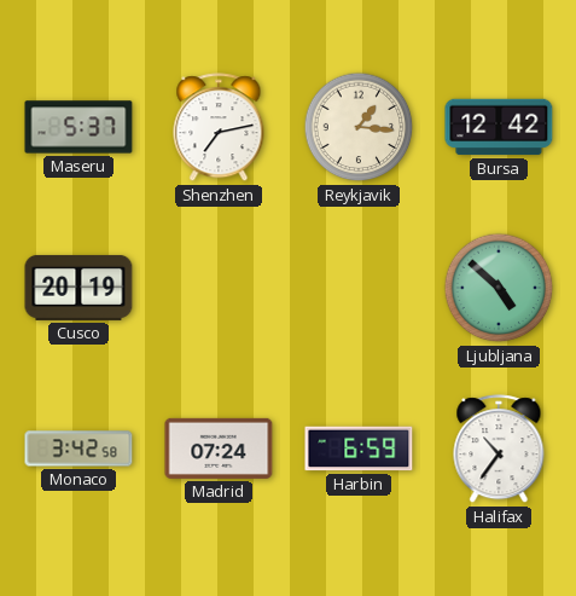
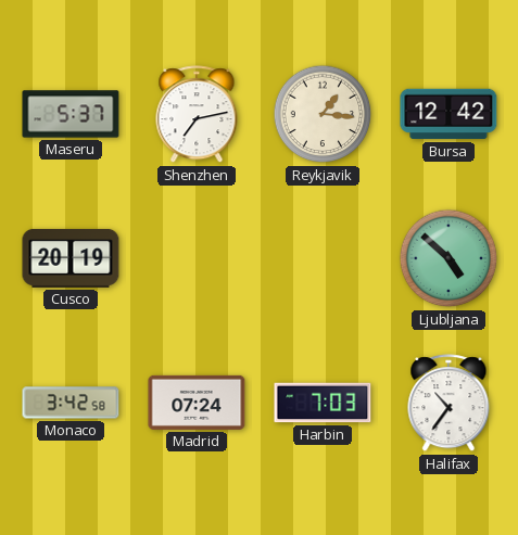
Harbin: 6:59 -> 7:03
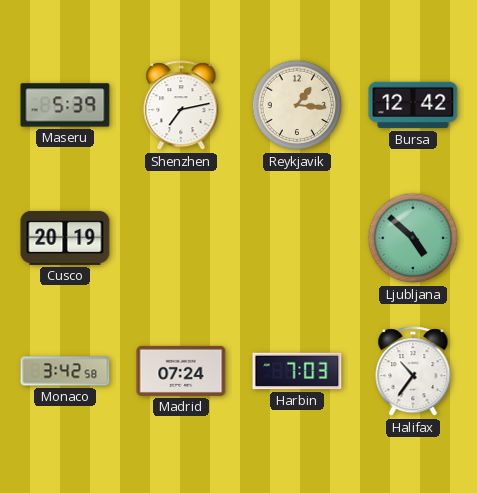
Maseru: 5:37 -> 5:39
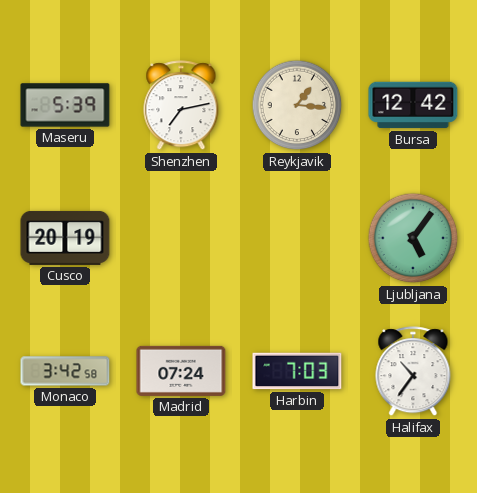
Ljubljana: 4:52 -> 5:06
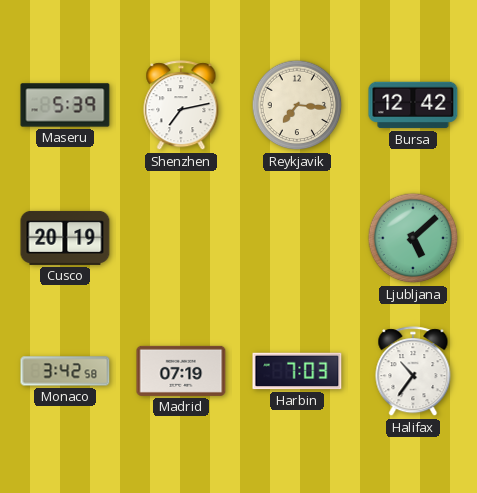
Reykjavik: 1:16 -> 7:16
Ljubljana: 5:06 -> 5:08
Madrid: 07:24 -> 07:19
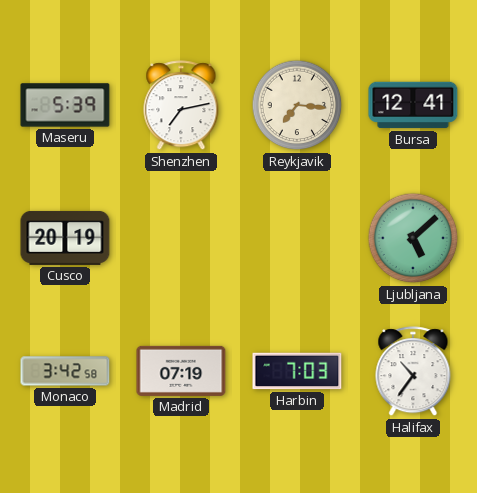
Bursa: 12:42 -> 12:41
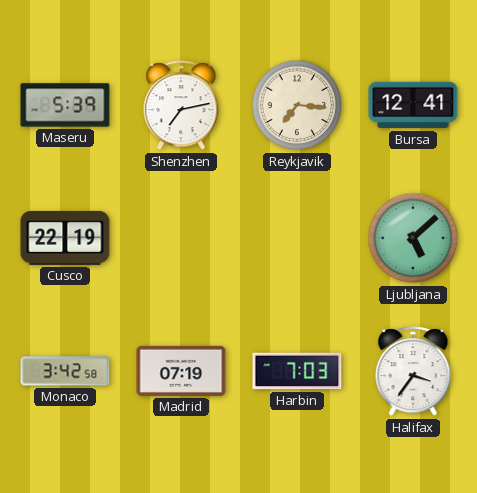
Cusco: 20:19 -> 22:19
Halifax: 10:36 -> 3:36
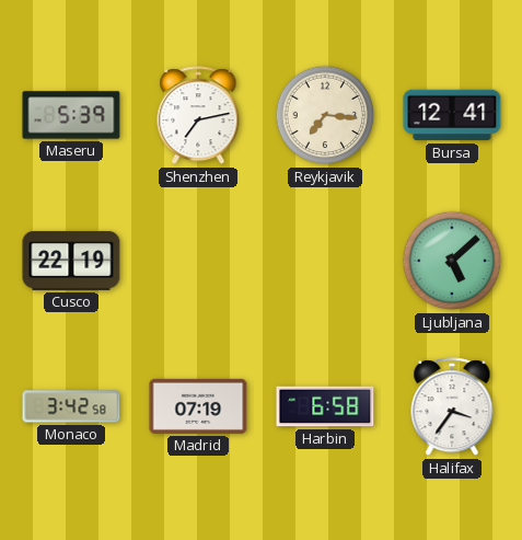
Harbin: 7:03 -> 6:58
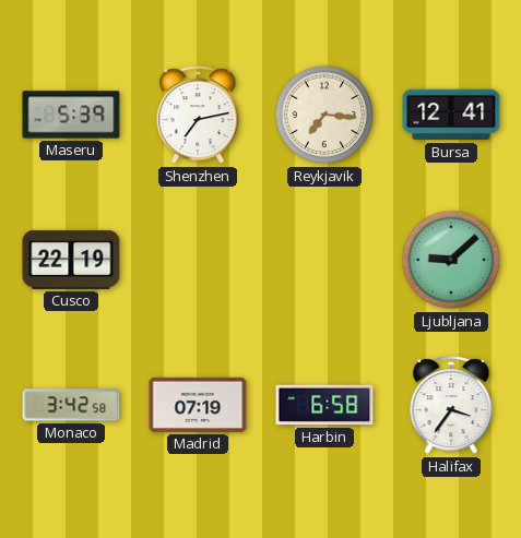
Ljubljana: 5:08 -> 9:08
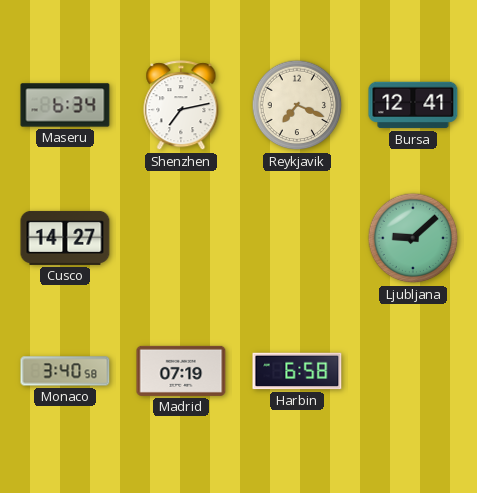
Maseru: 5:39 -> 6:34
Reykjavik: 7:16 -> 7:19
Cusco: 22:19 -> 14:27
Monaco: 3:42 -> 3:40
Halifax: 3:36 -> none
